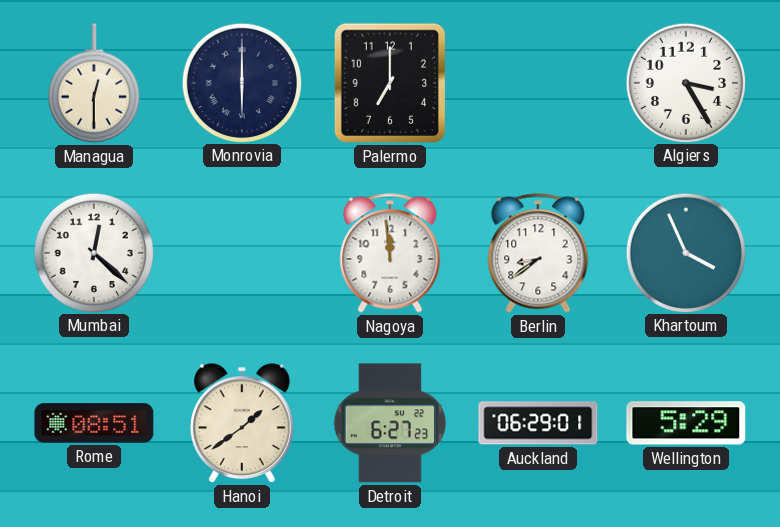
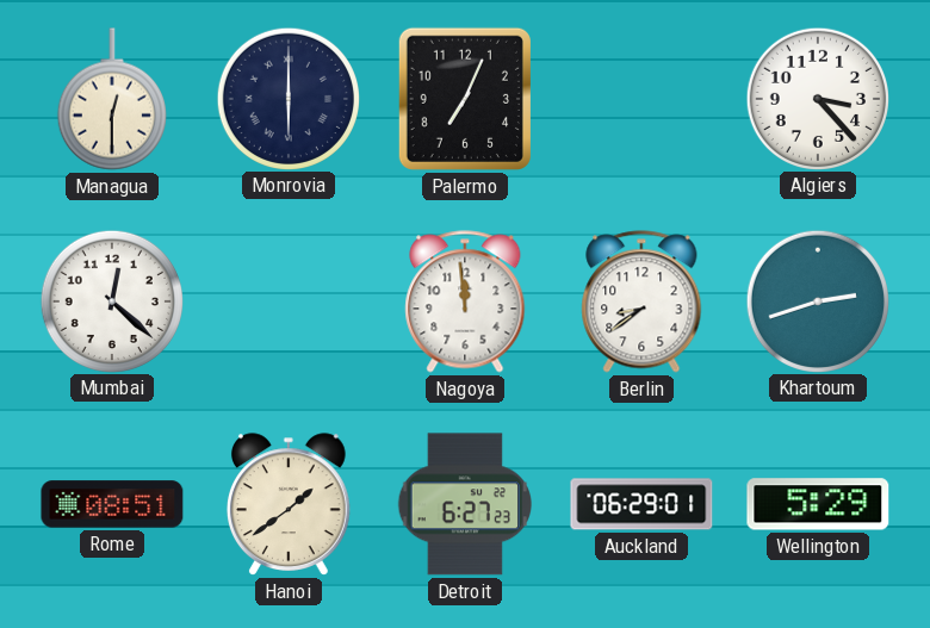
Palermo: 7:00 -> 7:04
Algiers: 3:25 -> 3:23
Khartoum: 3:56 -> 2:42
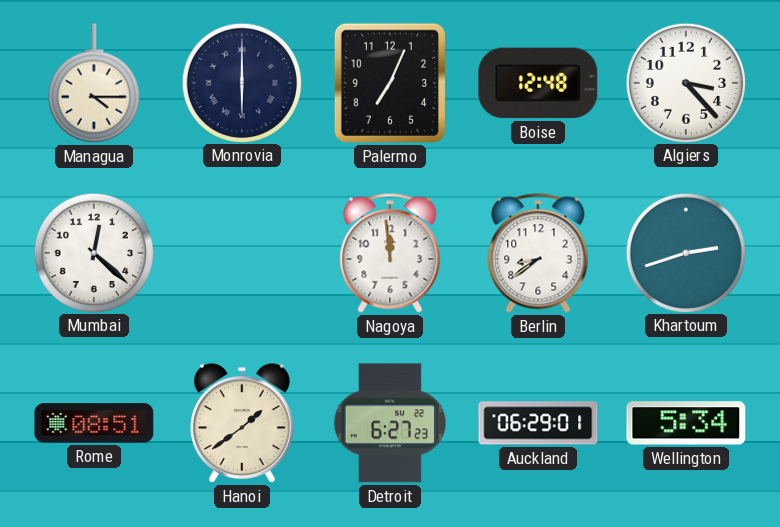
Managua: 12:30 -> 4:15
Boise: none -> 12:48
Wellington: 5:29 -> 5:34
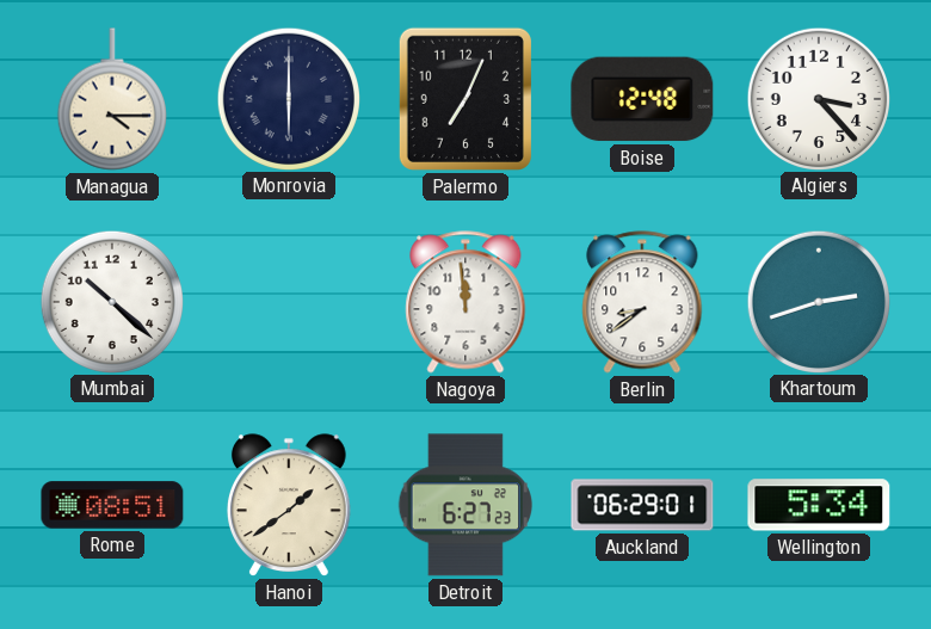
Mumbai: 12:22 -> 10:22
